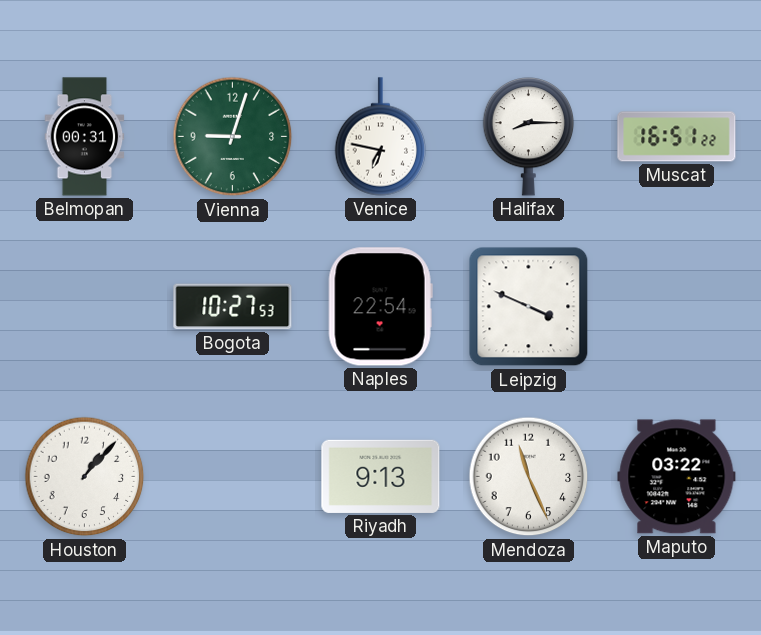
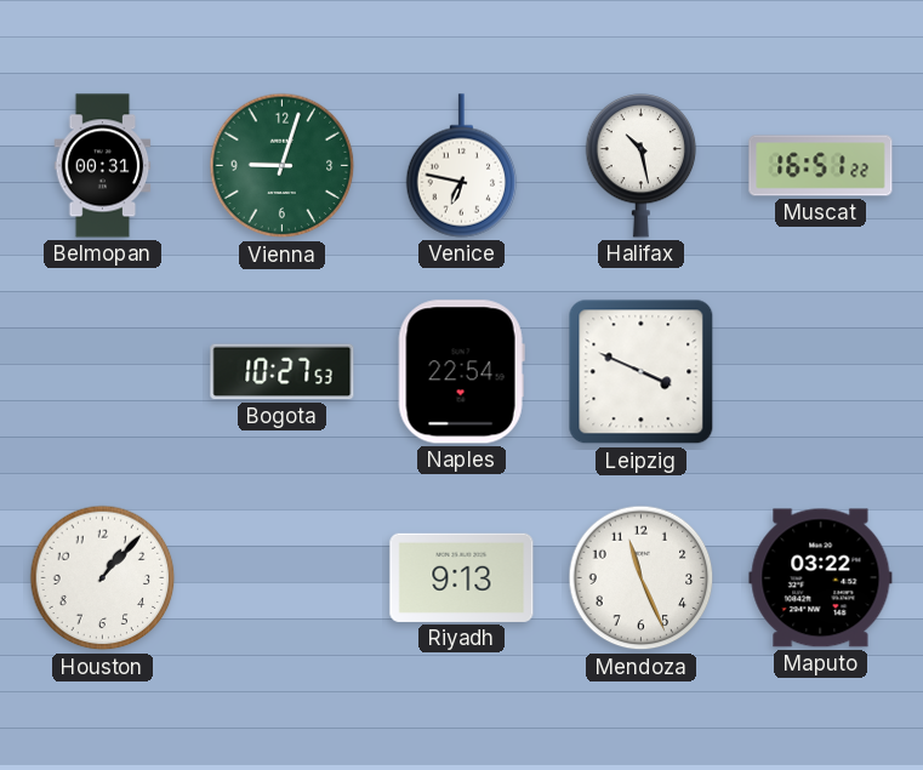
Halifax: 8:15 -> 10:28
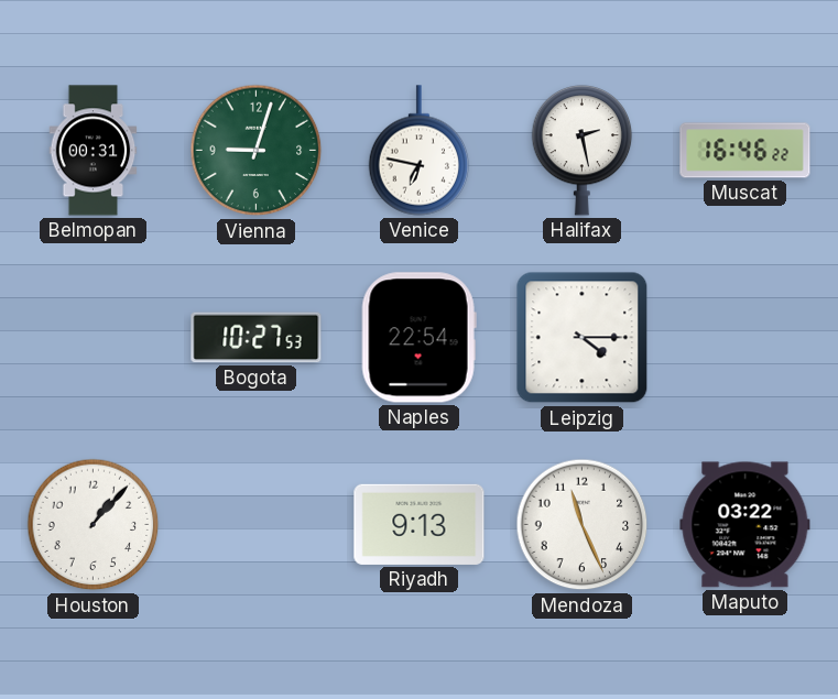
Halifax: 10:28 -> 2:28
Muscat: 16:51 -> 16:46
Leipzig: 3:49 -> 4:15
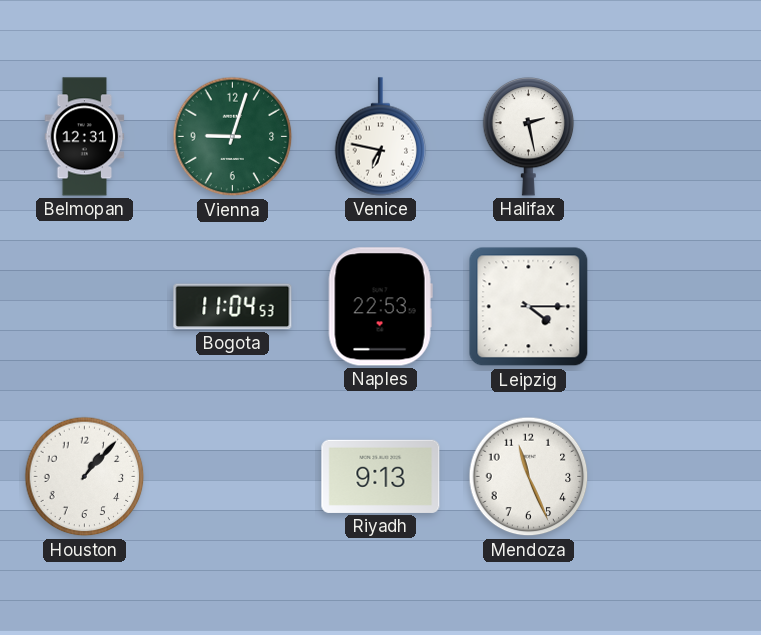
Belmopan: 00:31 -> 12:31
Muscat: 16:46 -> none
Bogota: 10:27 -> 11:04
Naples: 22:54 -> 22:53
Maputo: 03:22 -> none
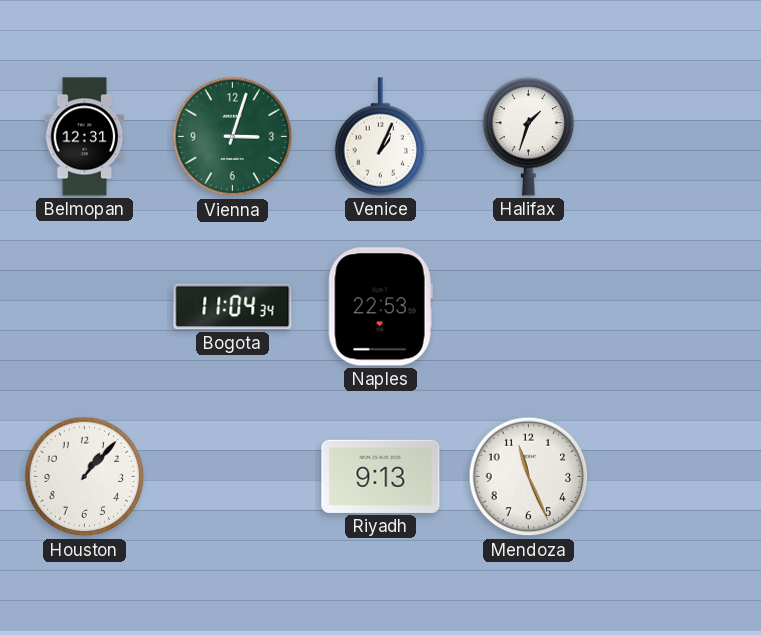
Vienna: 9:03 -> 3:03
Venice: 6:47 -> 1:04
Halifax: 2:28 -> 1:33
Bogota: 11:04:53 -> 11:04:34
Leipzig: 4:15 -> none
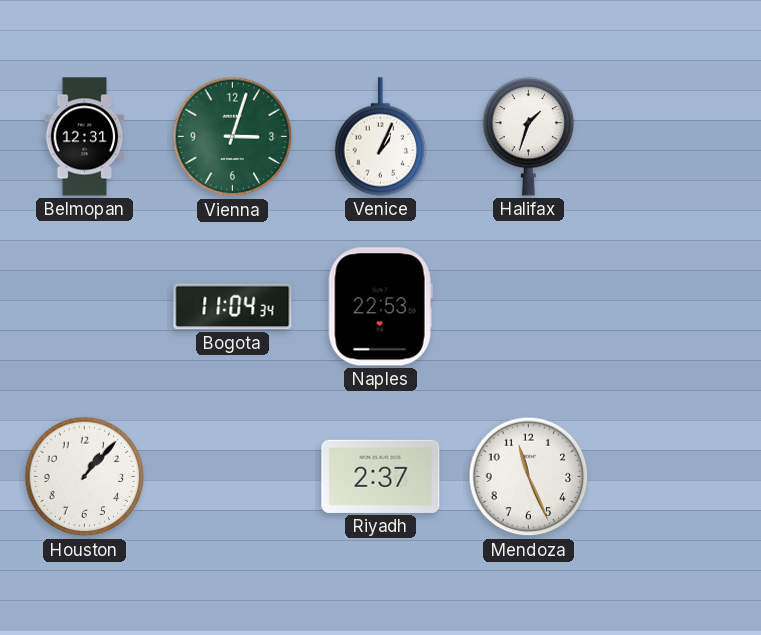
Riyadh: 9:13 -> 2:37
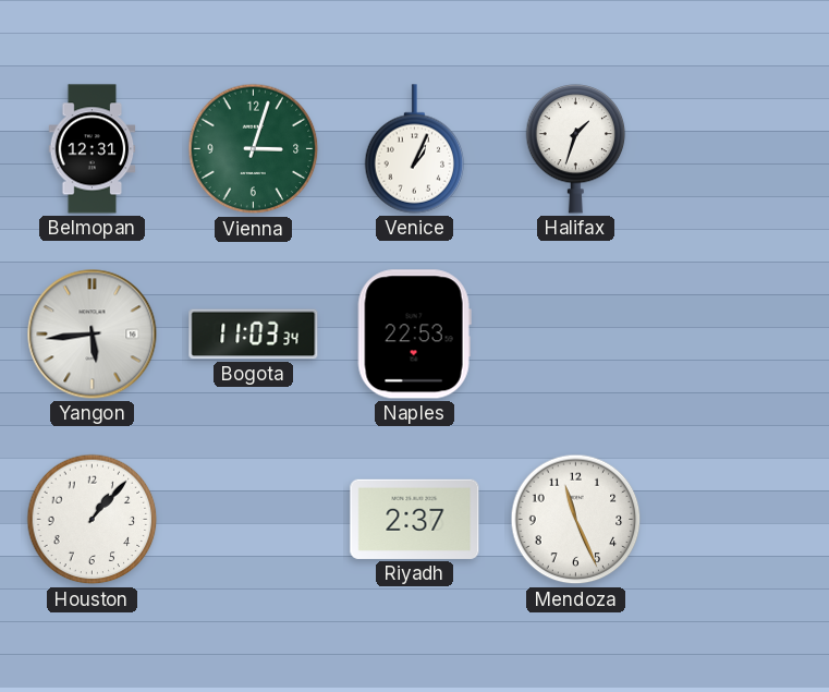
Yangon: none -> 5:44
Bogota: 11:04 -> 11:03
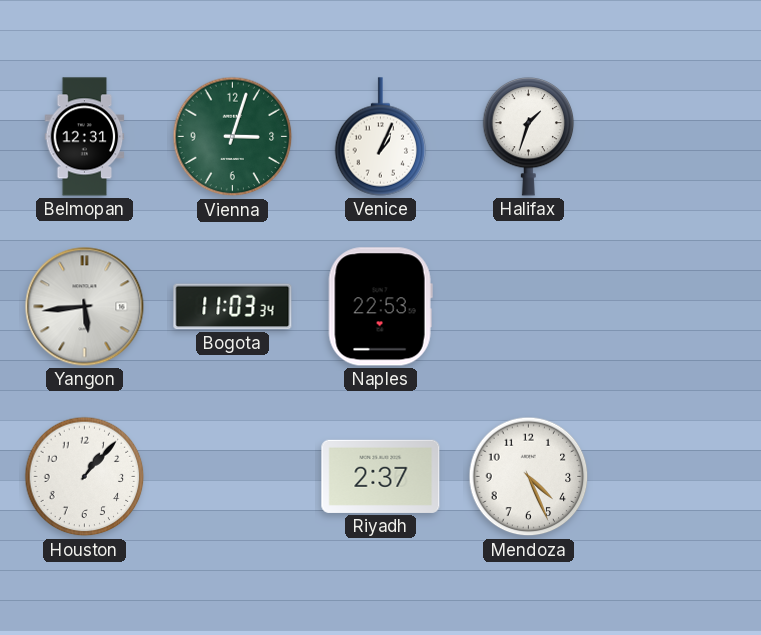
Mendoza: 11:26 -> 4:26
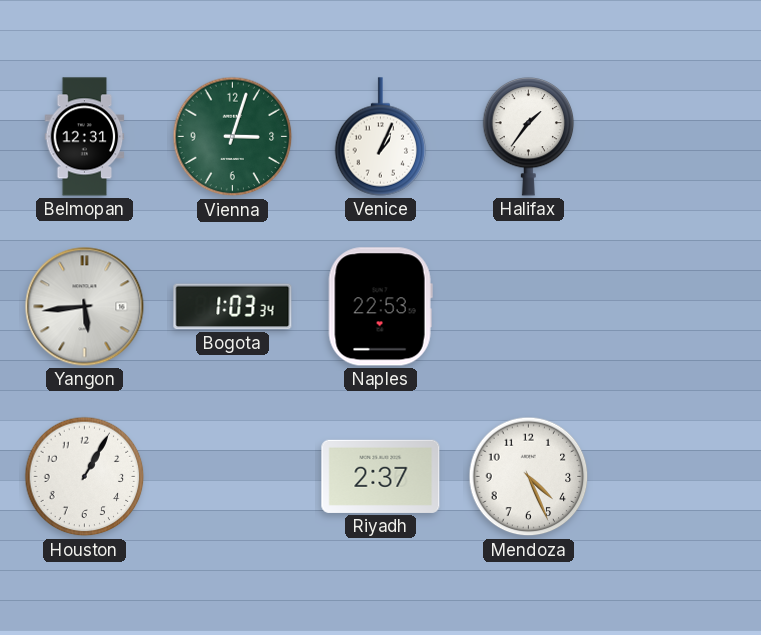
Halifax: 1:33 -> 1:36
Bogota: 11:03 -> 1:03
Houston: 1:07 -> 1:05
